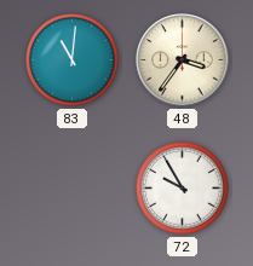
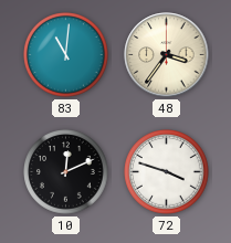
10: none -> 12:11
72: 9:55 -> 3:48
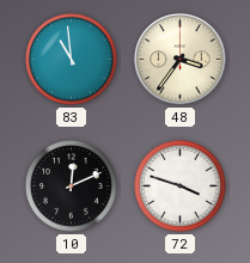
83: 11:01 -> 10:59
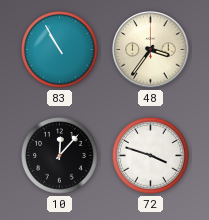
83: 10:59 -> 10:55
10: 12:11 -> 12:07
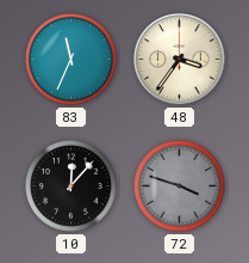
83: 10:55 -> 11:34
72 dial: white -> grey
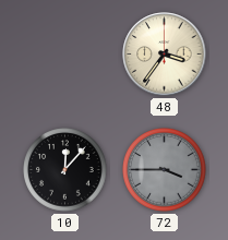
83: 11:34 -> none
72: 3:48 -> 3:45
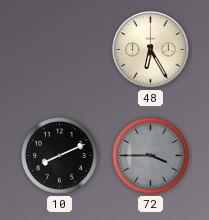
48: 3:36 -> 6:25
10: 12:07 -> 8:11
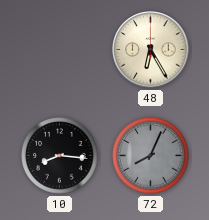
10: 8:11 -> 8:16
72: 3:45 -> 8:04
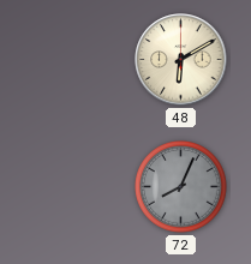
48: 6:25 -> 6:10
10: 8:16 -> none
